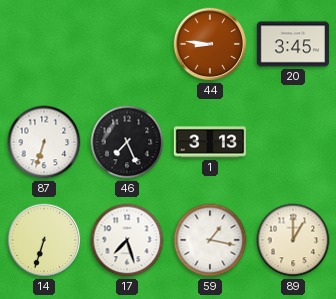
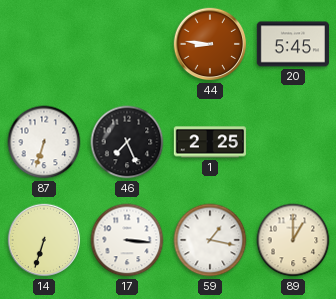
20: 3:45 -> 5:45
1: 3:13 -> 2:25
17: 7:27 -> 3:16
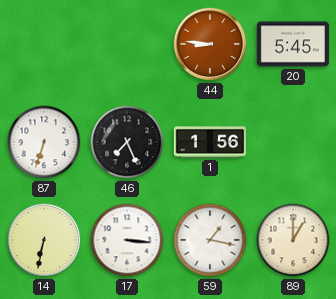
1: 2:25 -> 1:56
14: 6:33 -> 6:32
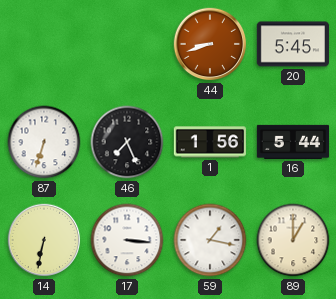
44: 8:46 -> 8:42
16: none -> 5:44
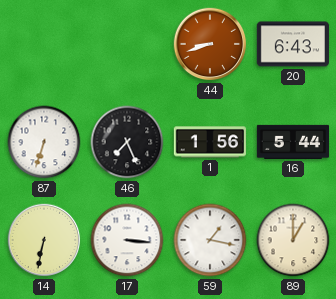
20: 5:45 -> 6:43
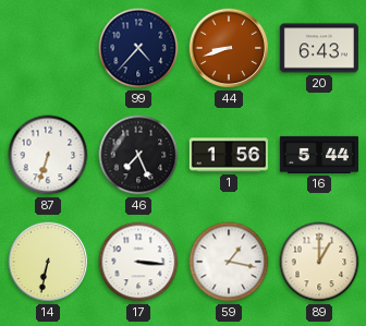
99: none -> 4:37
